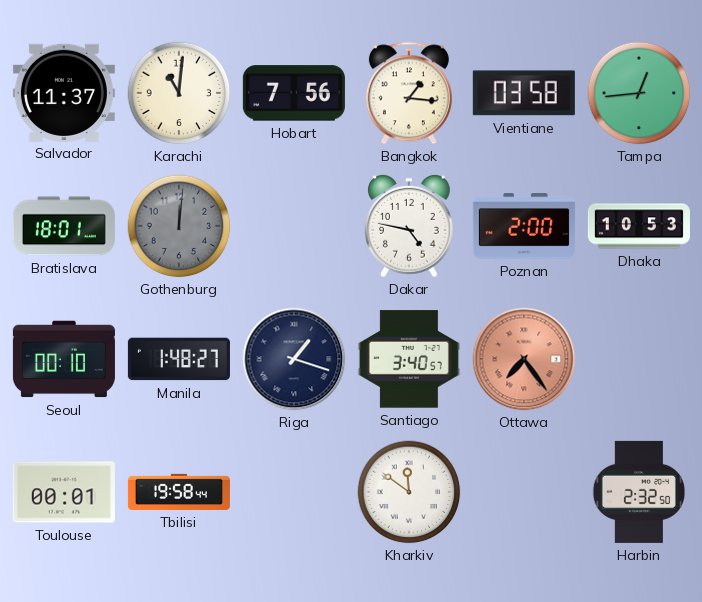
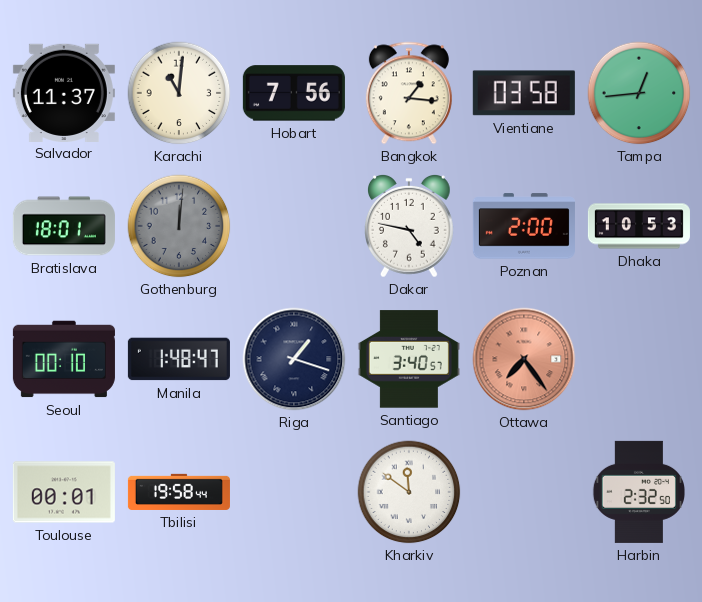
Manila: 1:48:27 -> 1:48:47
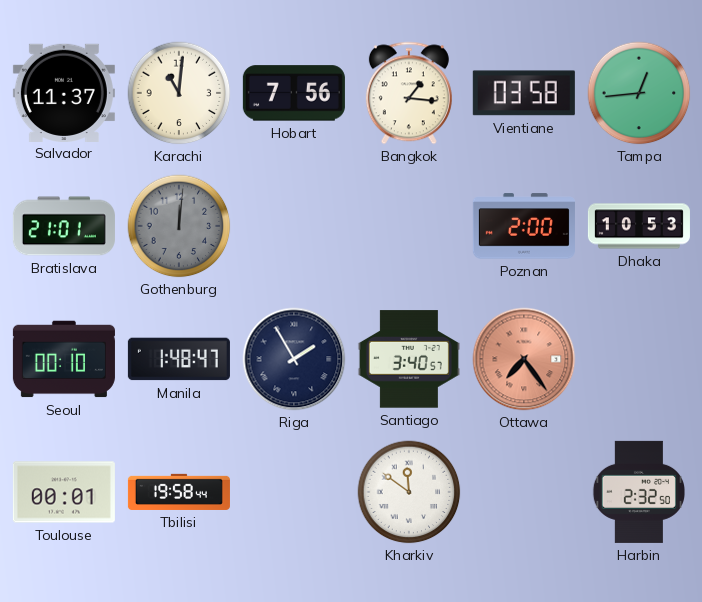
Bratislava: 18:01 -> 21:01
Dakar: 4:47 -> none
Riga: 1:18 -> 1:55
